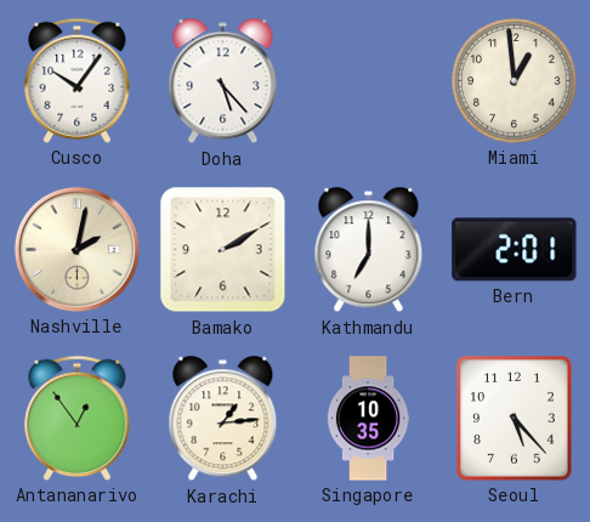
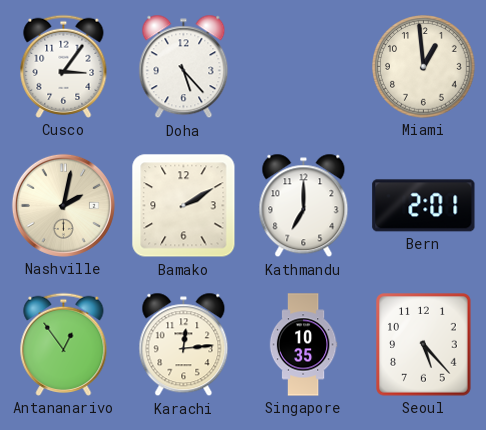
Cusco: 10:06 -> 3:06
Karachi: 1:14 -> 12:14
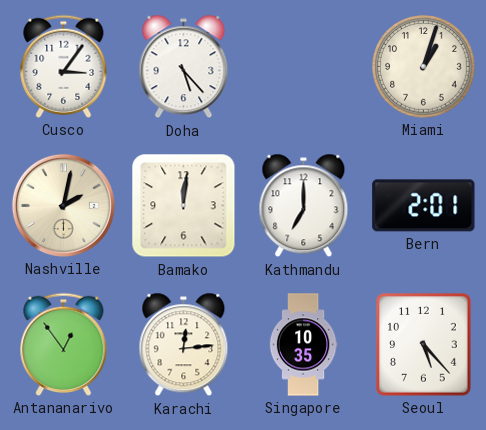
Miami: 12:59 -> 1:03
Bamako: 2:10 -> 12:01
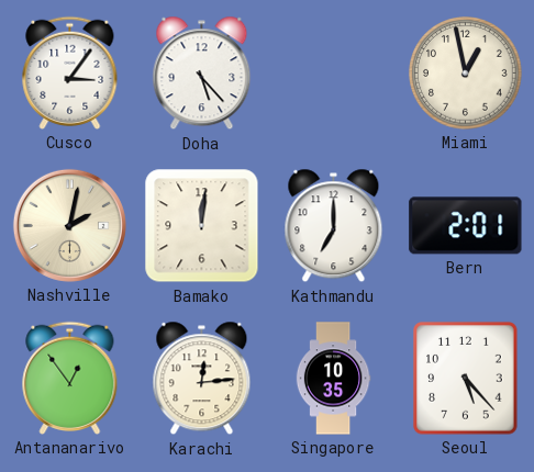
Miami: 1:03 -> 12:58
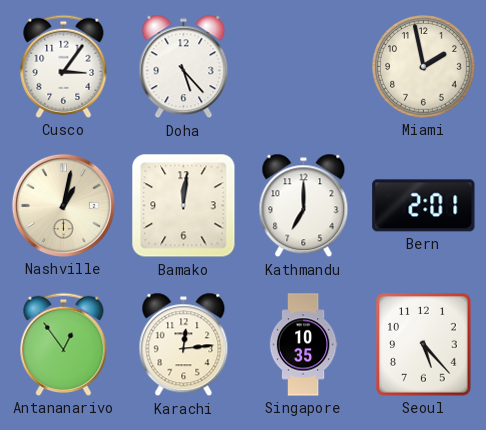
Miami: 12:58 -> 1:58
Nashville: 2:02 -> 1:02
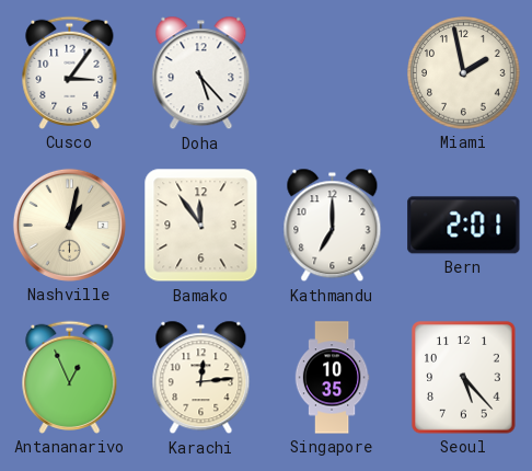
Bamako: 12:01 -> 11:54
Antananarivo: 12:54 -> 12:56
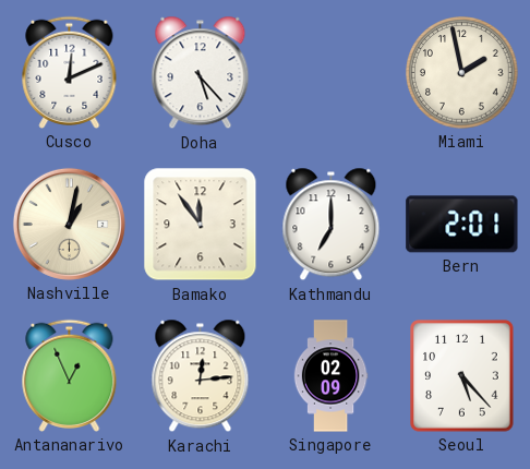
Cusco: 3:06 -> 12:11
Singapore: 10:35 -> 02:09
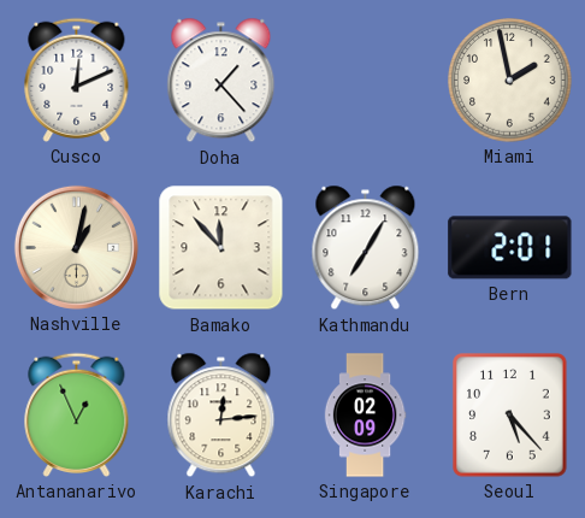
Doha: 5:23 -> 1:23
Bamako: 11:54 -> 11:53
Kathmandu: 7:00 -> 7:05
